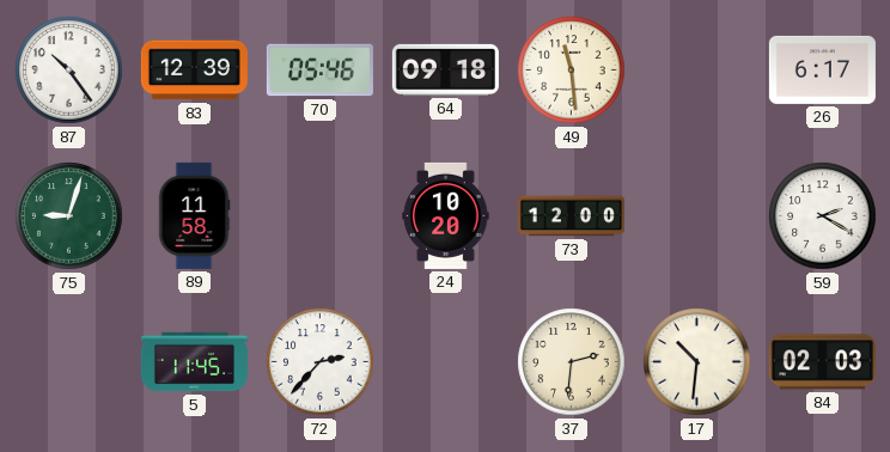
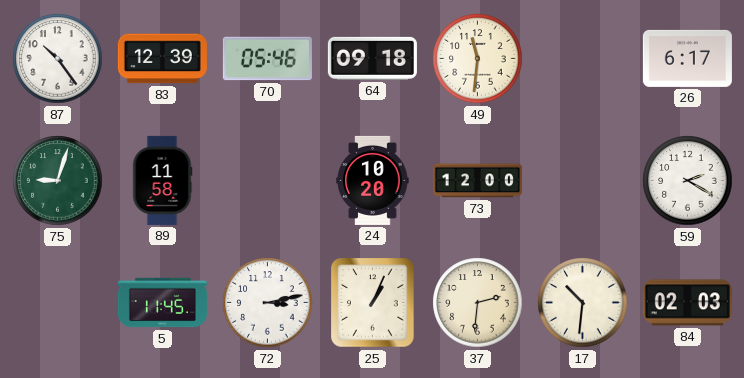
49: 11:29 -> 11:31
72: 2:37 -> 3:13
25: none -> 1:04
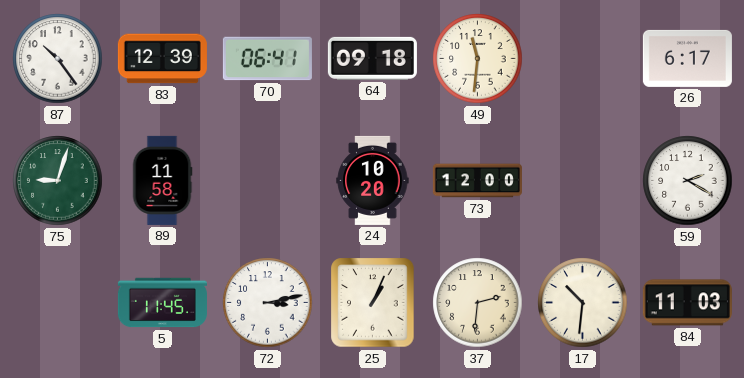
70: 05:46 -> 06:41
84: 02:03 -> 11:03
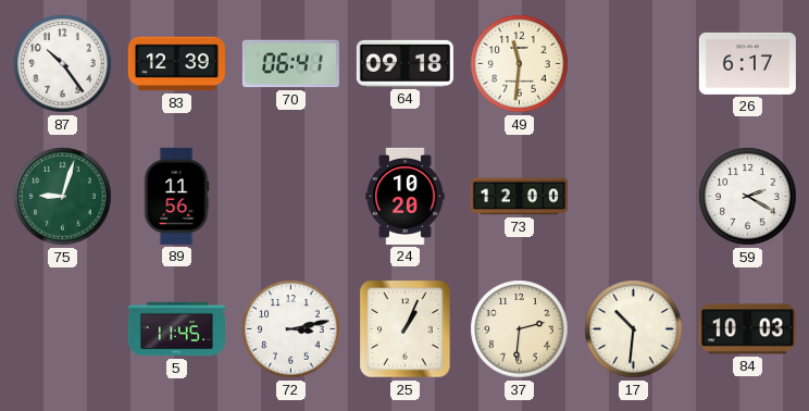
89: 11:58 -> 11:56
84: 11:03 -> 10:03
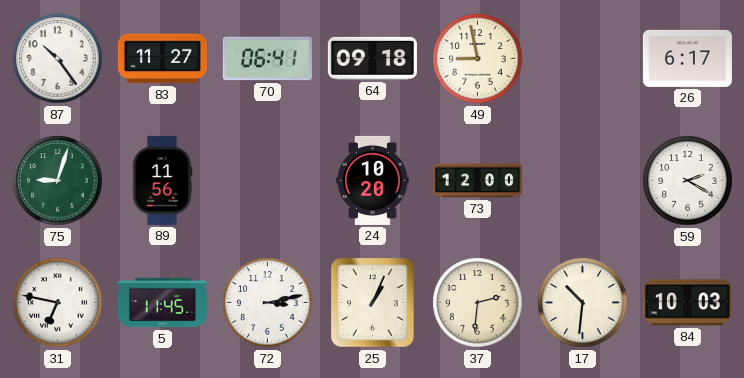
83: 12:39 -> 11:27
49: 11:31 -> 8:58
31: none -> 6:47
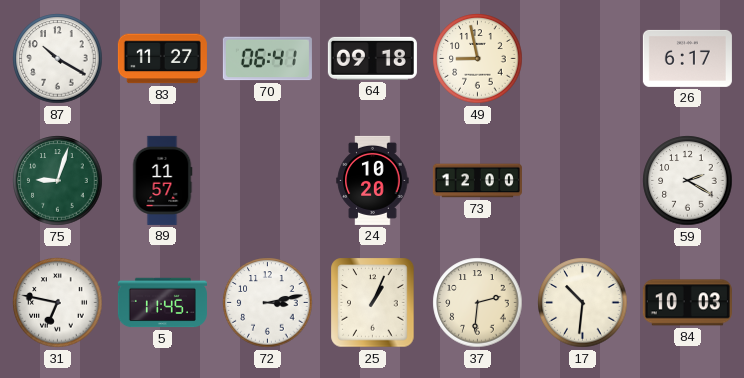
87: 10:24 -> 10:20
89: 11:56 -> 11:57
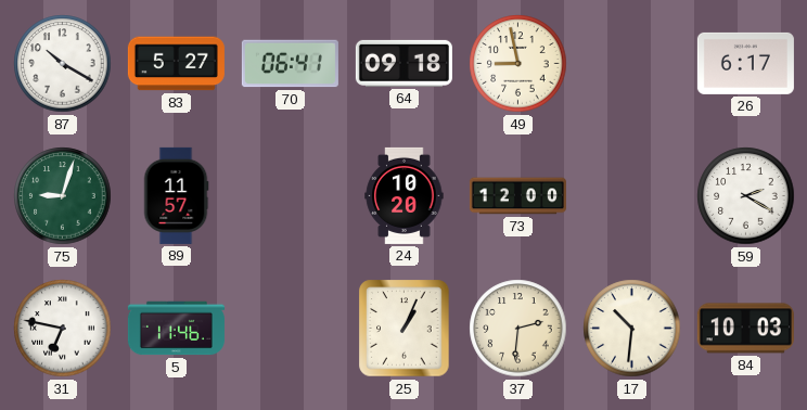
83: 11:27 -> 5:27
5: 11:45 -> 11:46
72: 3:13 -> none
